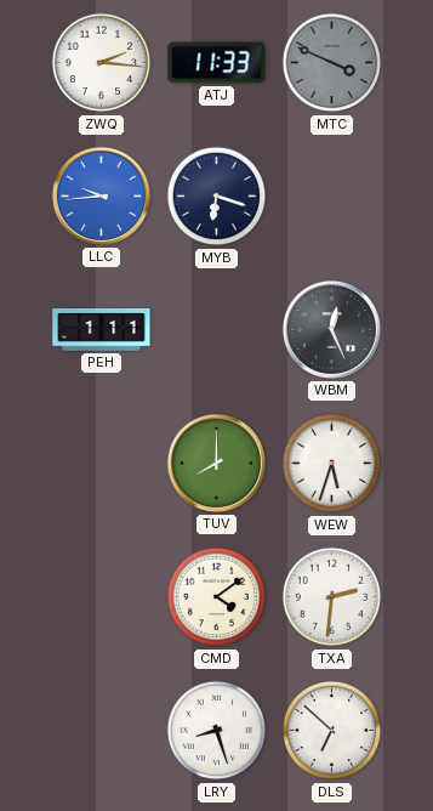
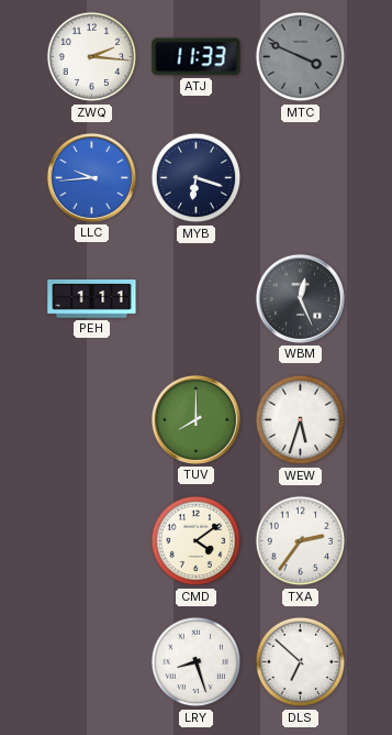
TXA: 2:31 -> 2:36
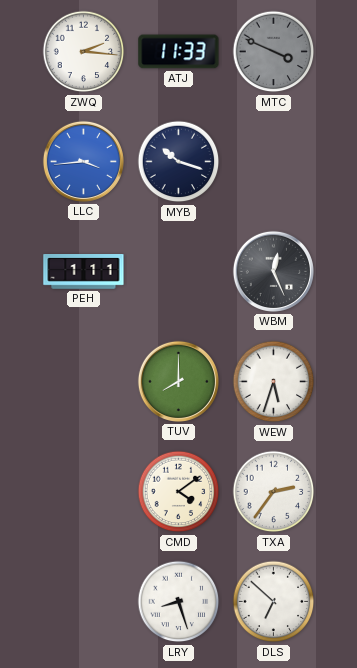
LLC: 9:44 -> 3:44
MYB: 6:18 -> 10:18
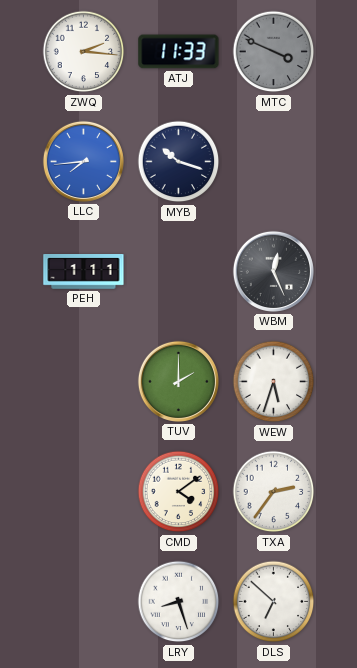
LLC: 3:44 -> 7:44
TUV: 8:00 -> 2:00
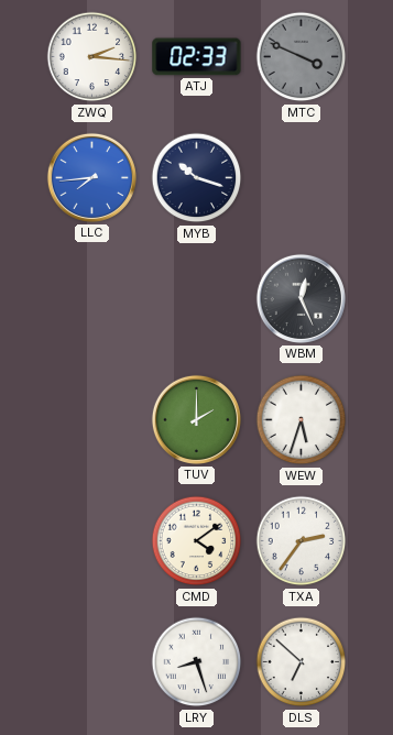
ATJ: 11:33 -> 02:33
PEH: 1:11 -> none
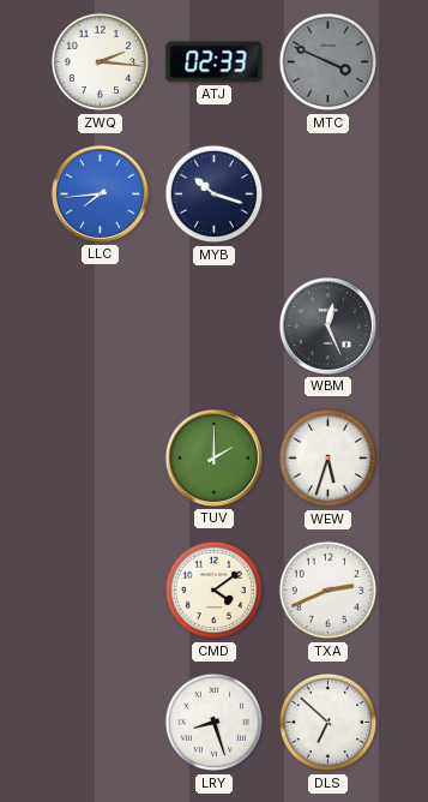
TXA: 2:36 -> 2:41
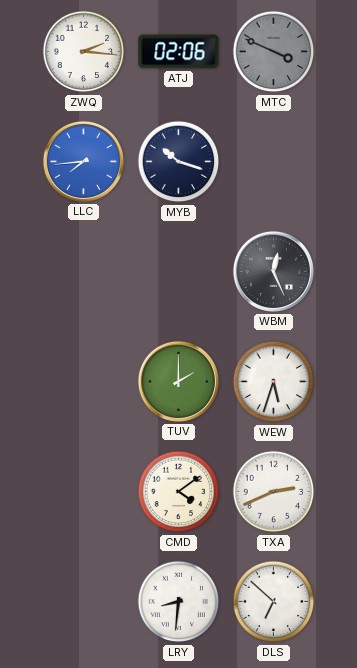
ATJ: 02:33 -> 02:06
LRY: 8:27 -> 8:31
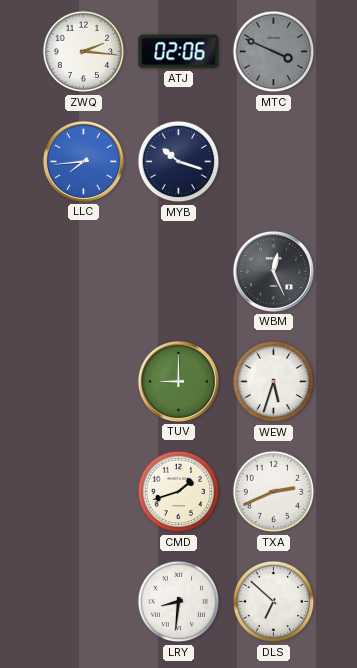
TUV: 2:00 -> 9:00
CMD: 4:09 -> 1:42
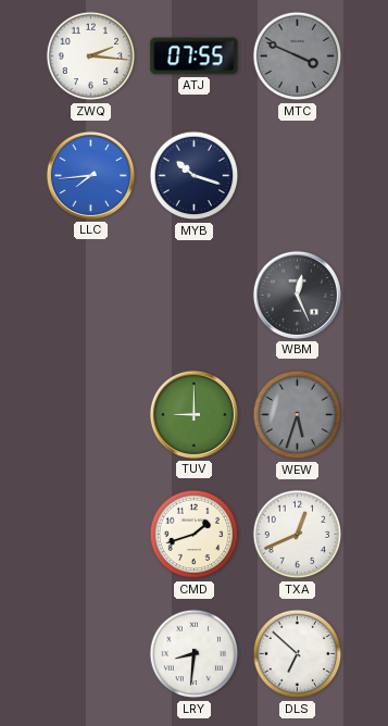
ATJ: 02:06 -> 07:55
WEW dial: white -> grey
TXA: 2:41 -> 12:41
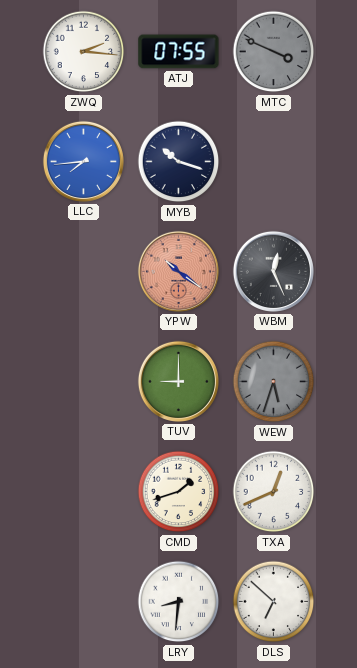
YPW: none -> 10:21
